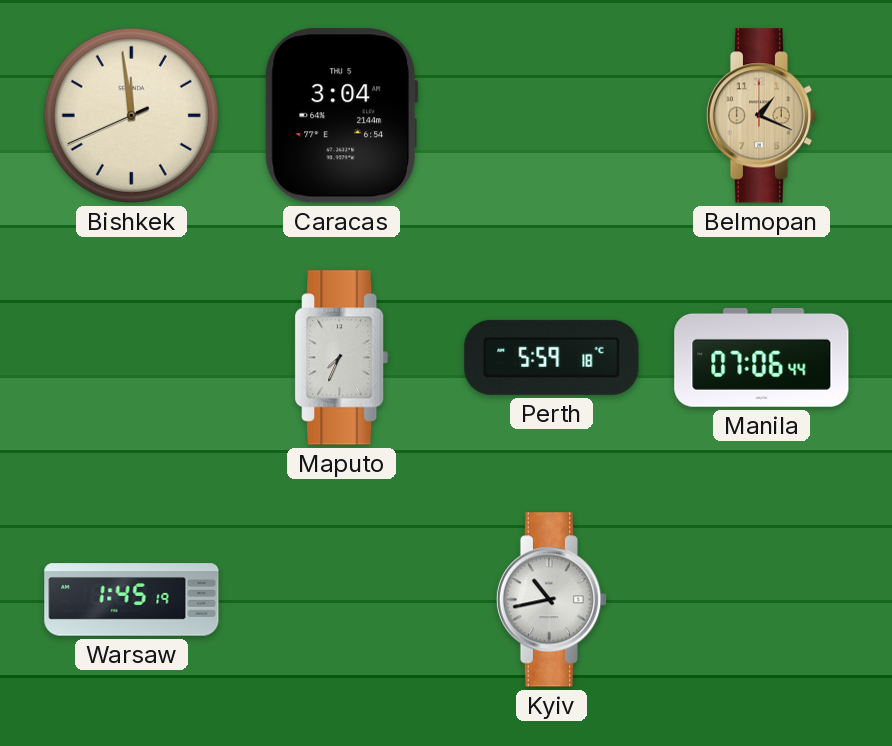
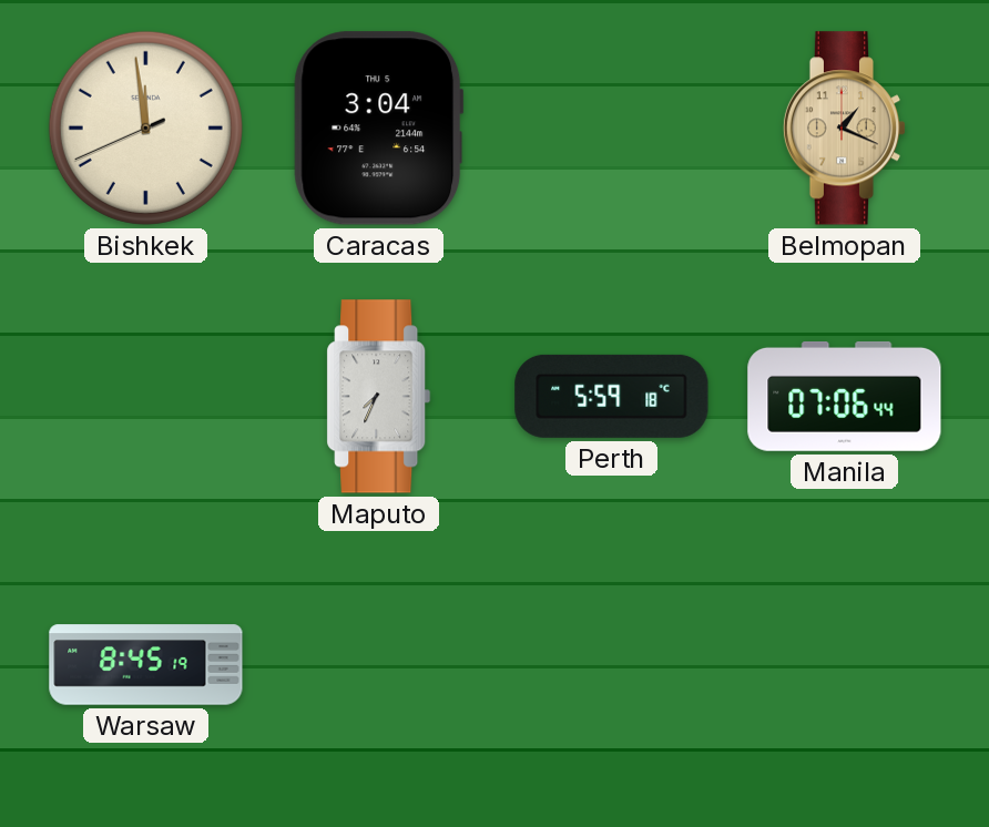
Warsaw: 1:45 -> 8:45
Kyiv: 10:43 -> none
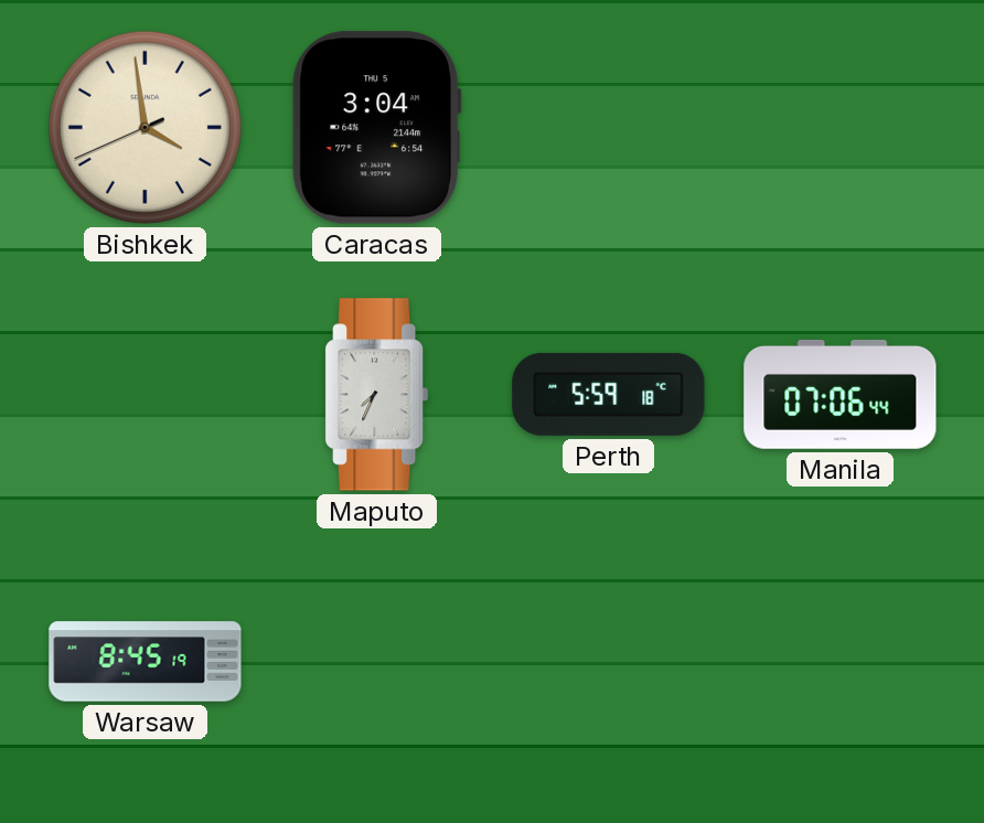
Bishkek: 11:58 -> 3:58
Belmopan: 1:19 -> none
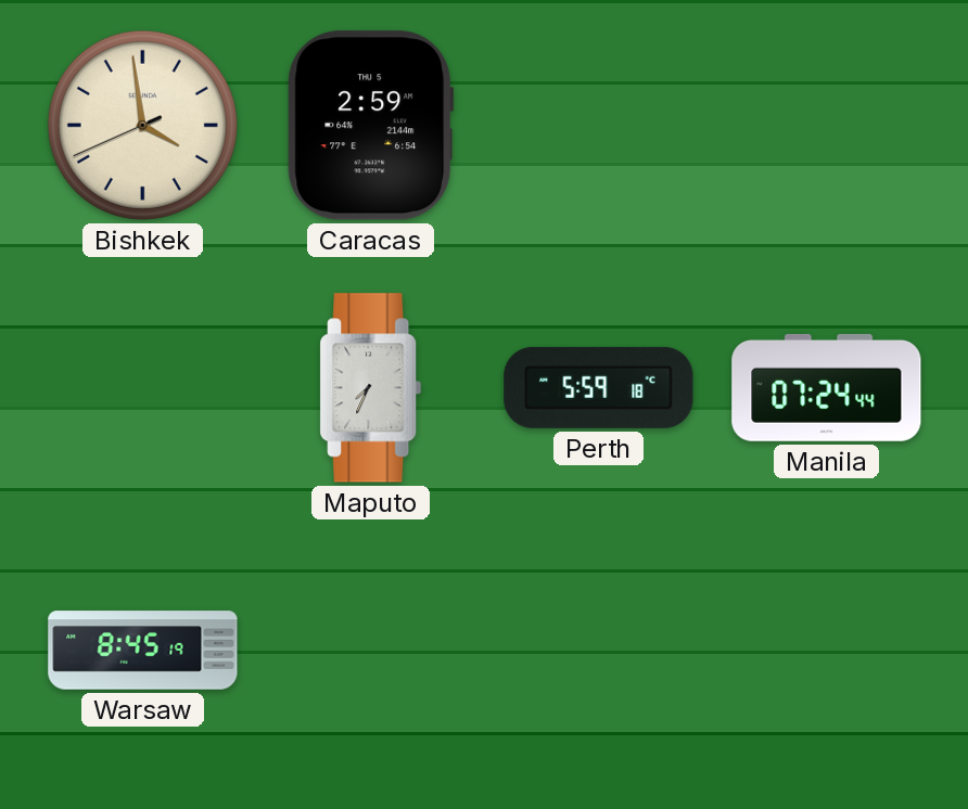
Caracas: 3:04 -> 2:59
Manila: 07:06 -> 07:24
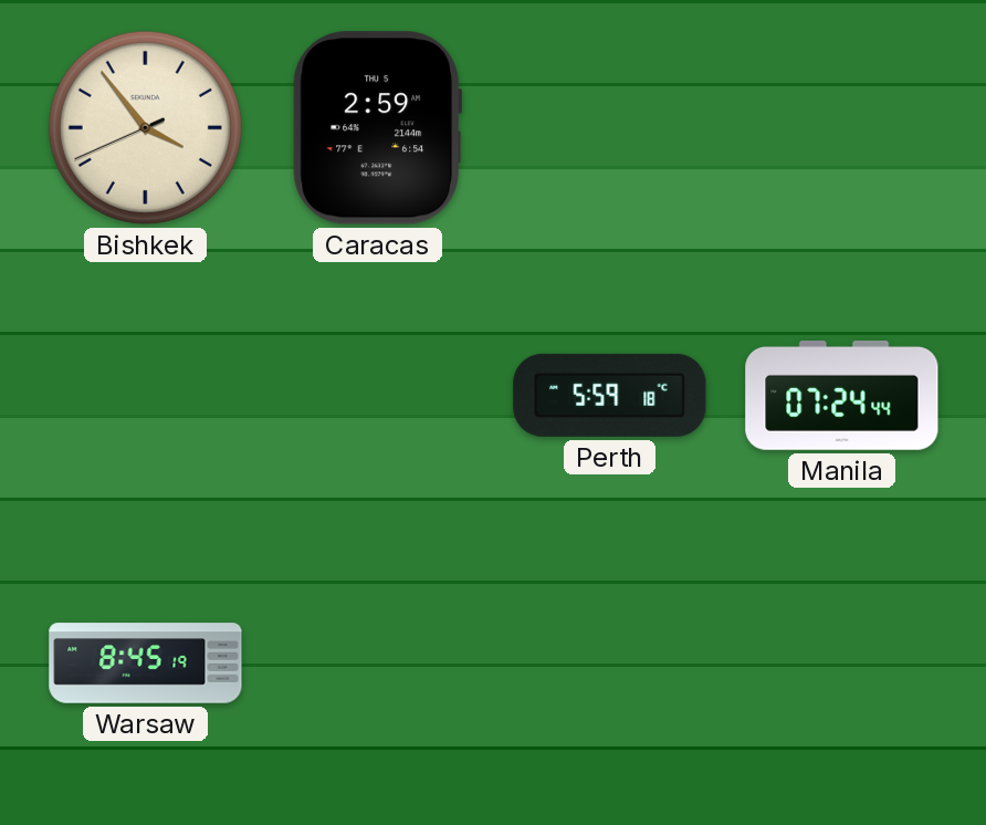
Bishkek: 3:58 -> 3:53
Maputo: 7:34 -> none
